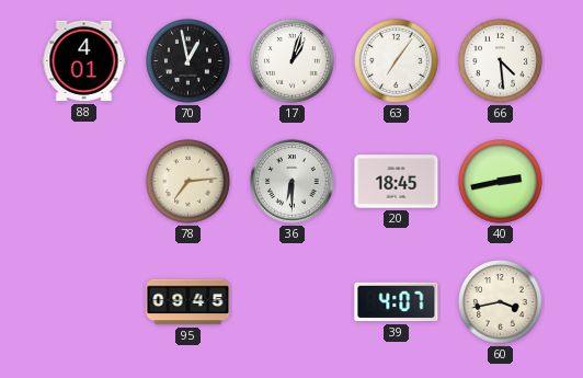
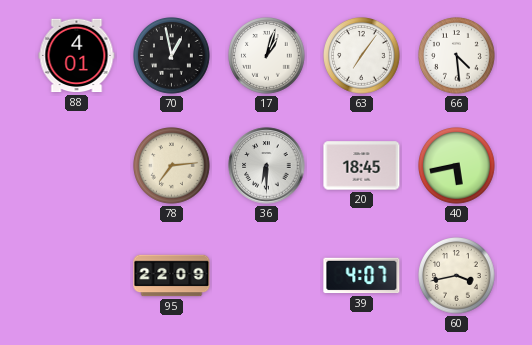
40: 2:43 -> 5:43
95: 09:45 -> 22:09
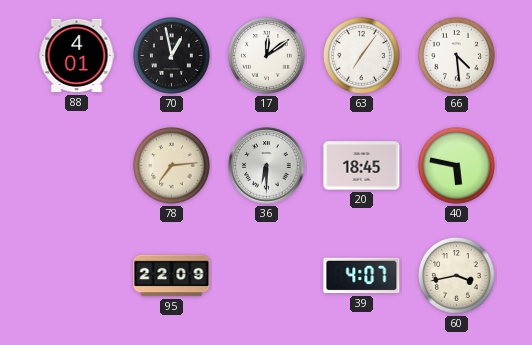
17: 1:03 -> 12:09
40: 5:43 -> 5:47
